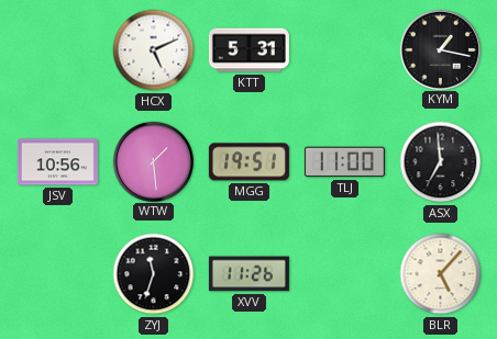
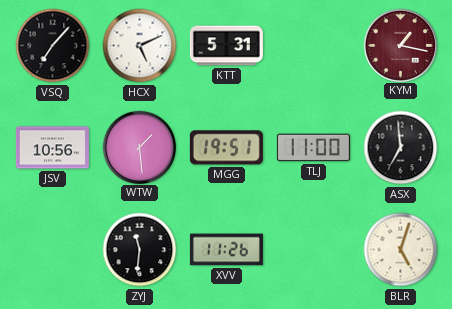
VSQ: none -> 7:07
KYM dial: black -> burgundy
ZYJ: 11:33 -> 11:31
BLR: 5:07 -> 5:03
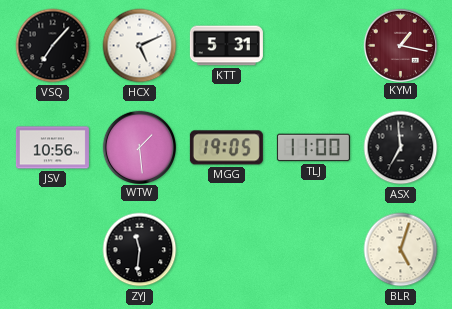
MGG: 19:51 -> 19:05
XVV: 11:26 -> none
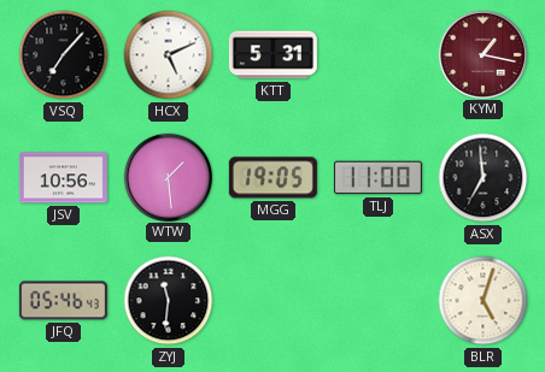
JFQ: none -> 05:46
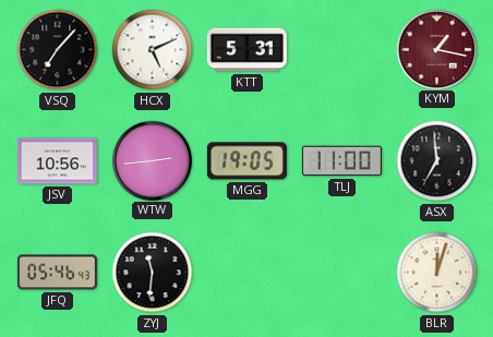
WTW: 1:29 -> 2:44
BLR: 5:03 -> 12:03
